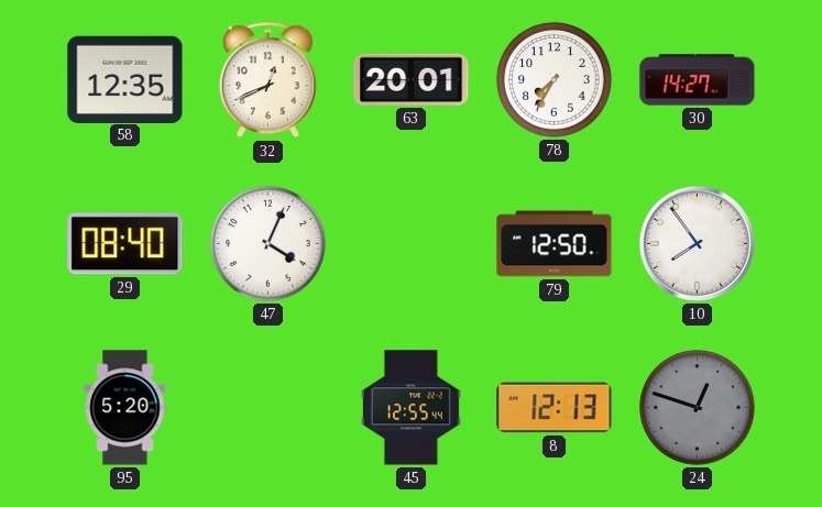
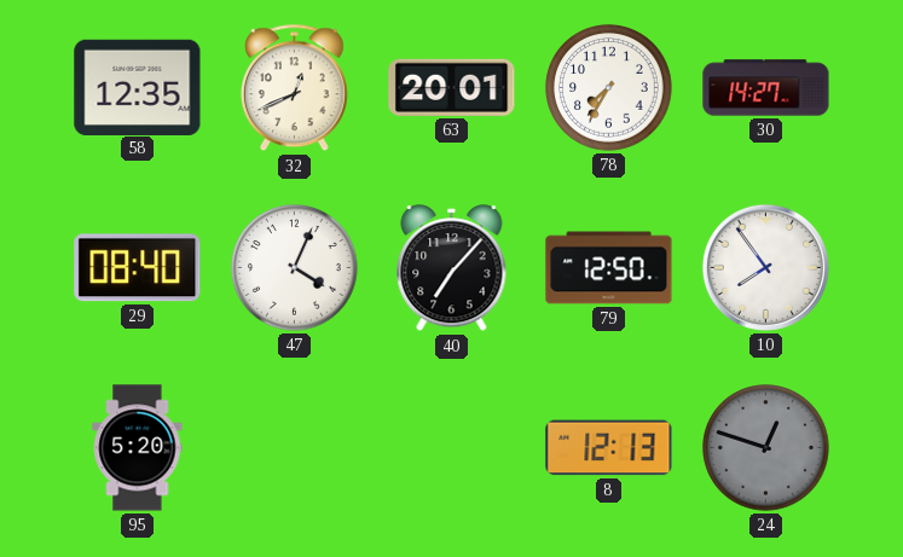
40: none -> 7:07
45: 12:55 -> none
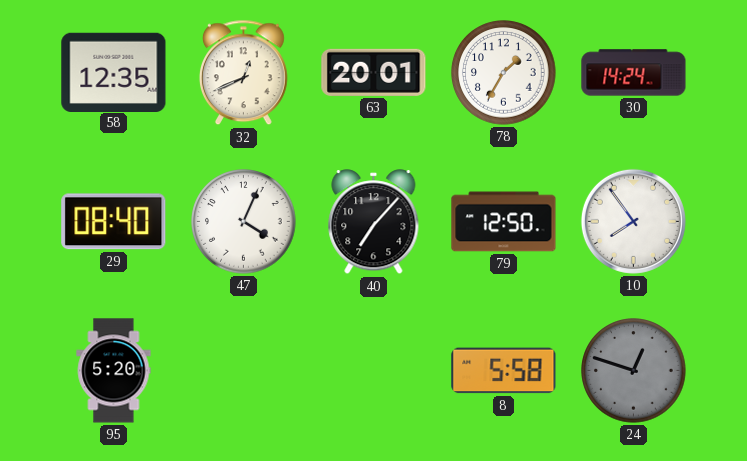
78: 7:35 -> 1:35
30: 14:27 -> 14:24
8: 12:13 -> 5:58
